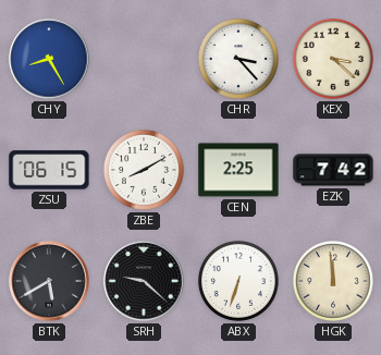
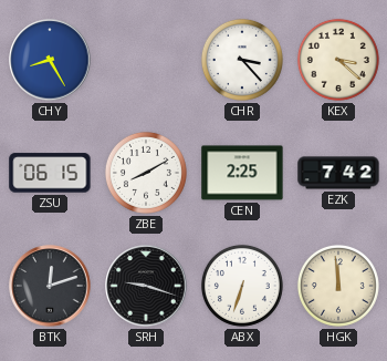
BTK: 5:40 -> 12:12
SRH: 9:22 -> 9:18
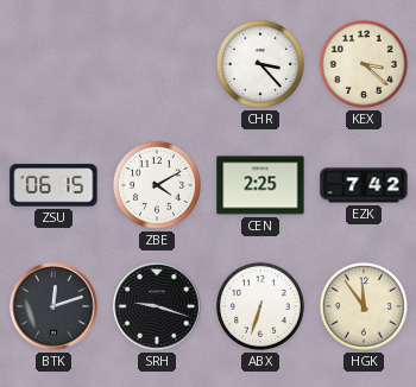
CHY: 8:25 -> none
ZBE: 8:10 -> 4:10
HGK: 11:59 -> 11:54
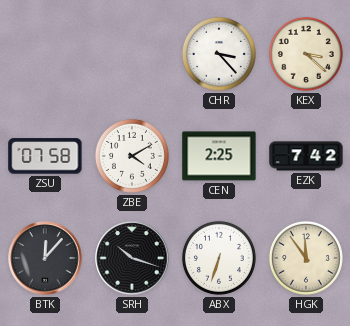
ZSU: 06:15 -> 07:58
BTK: 12:12 -> 12:07
SRH: 9:18 -> 10:18
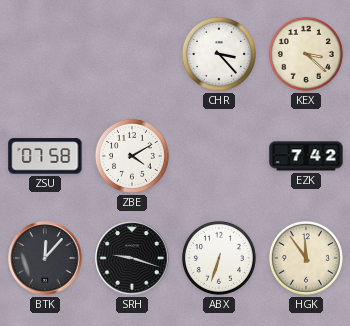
CEN: 2:25 -> none
SRH: 10:18 -> 9:18
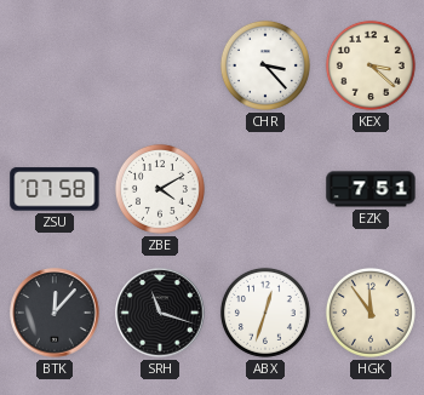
EZK: 7:42 -> 7:51
SRH: 9:18 -> 11:18
ABX: 6:33 -> 12:33
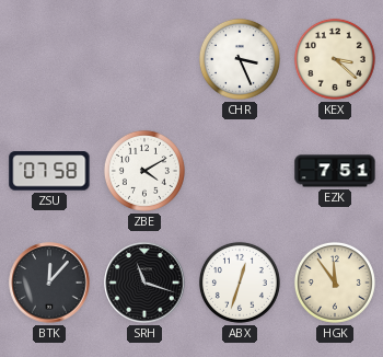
CHR: 3:23 -> 3:26
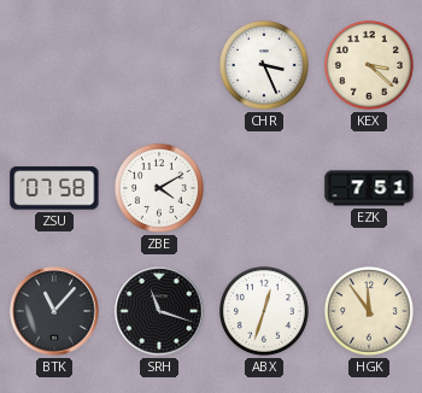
BTK: 12:07 -> 11:07
